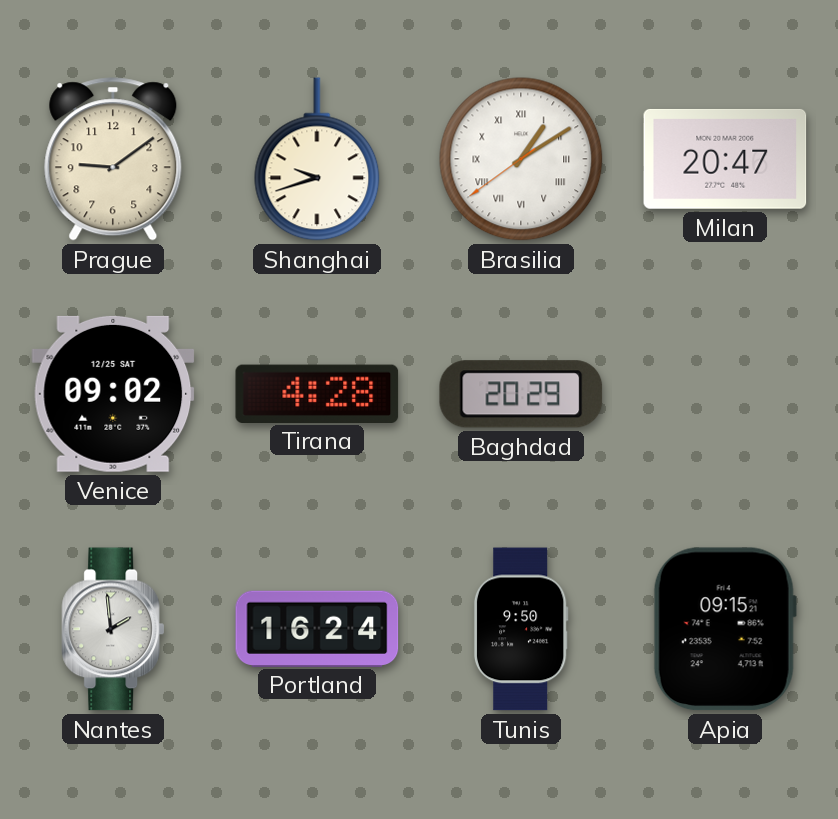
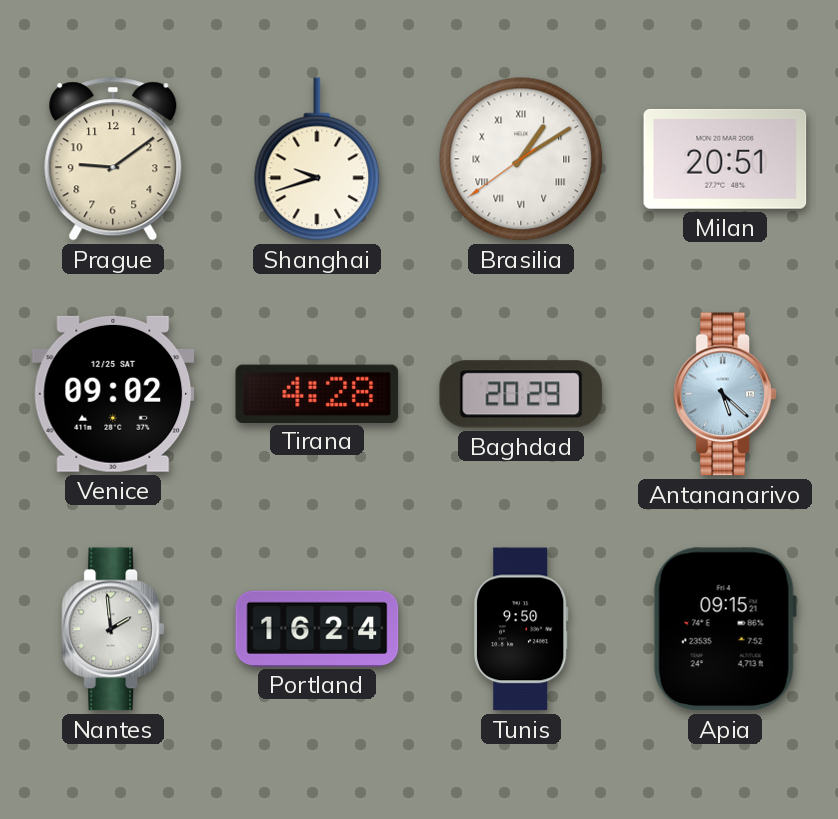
Milan: 20:47 -> 20:51
Antananarivo: none -> 5:22
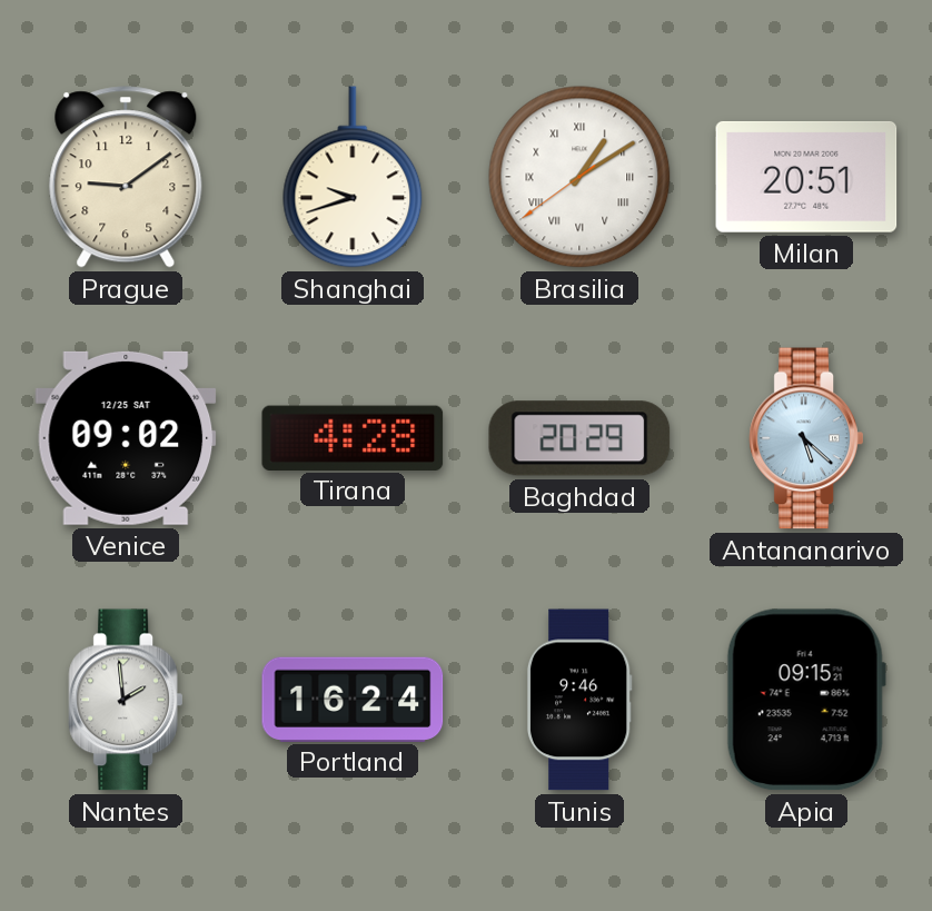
Tunis: 9:50 -> 9:46
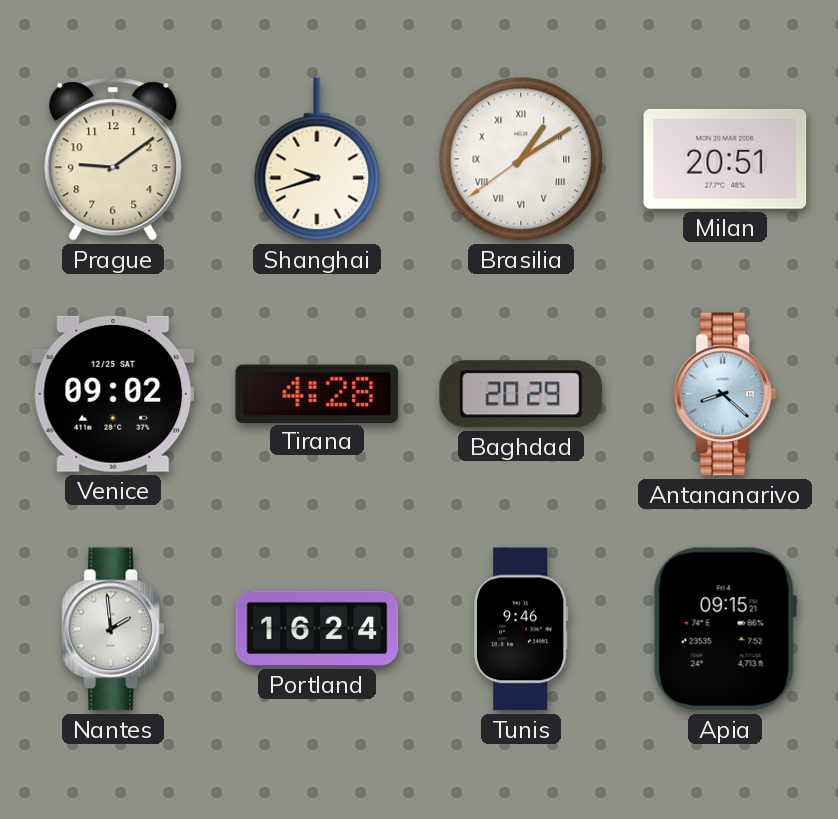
Antananarivo: 5:22 -> 8:22
